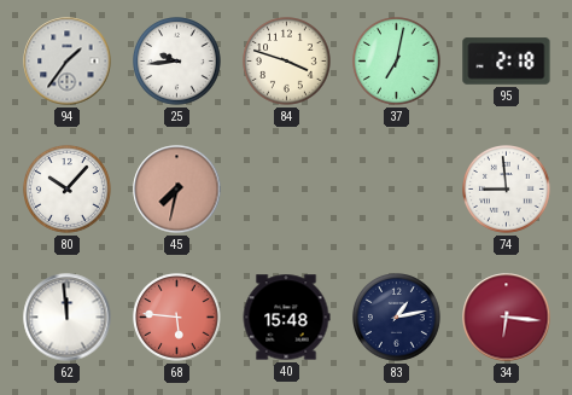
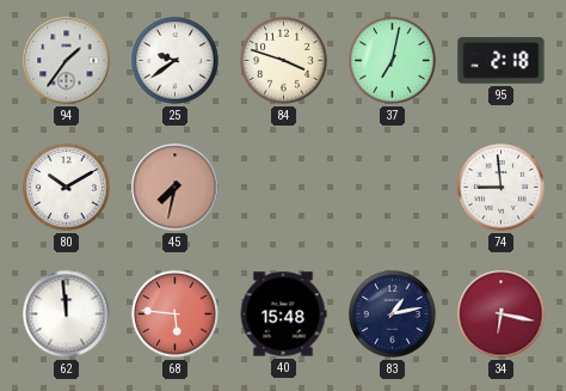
25: 9:44 -> 9:39
80: 10:07 -> 10:10
34: 6:16 -> 6:17
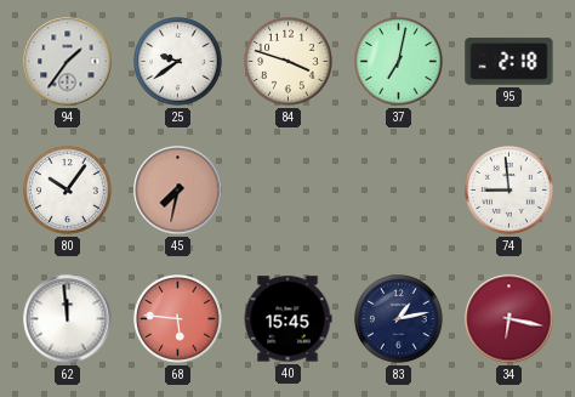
80: 10:10 -> 10:06
40: 15:48 -> 15:45
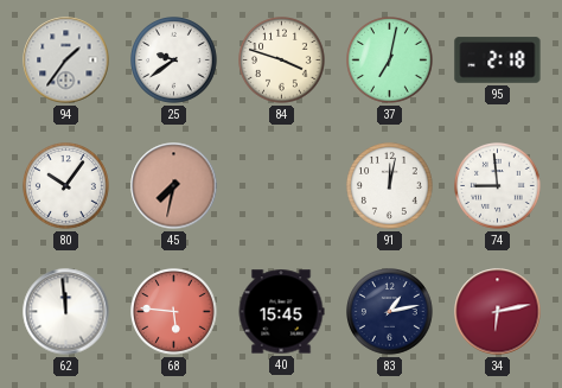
91: none -> 12:02
34: 6:17 -> 6:13
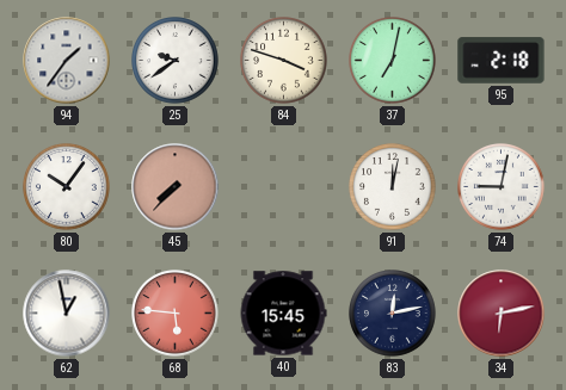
45: 7:32 -> 7:37
74: 8:59 -> 9:02
62: 11:59 -> 12:58
83: 1:13 -> 12:13
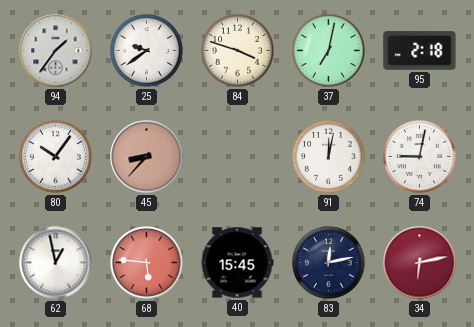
45: 7:37 -> 8:37
